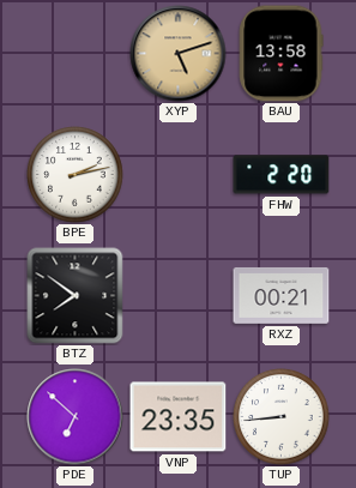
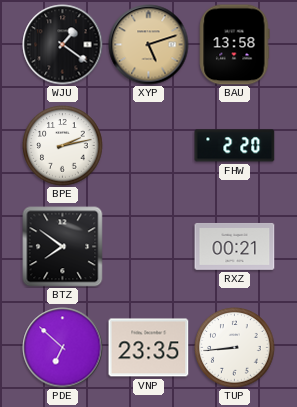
WJU: none -> 1:21
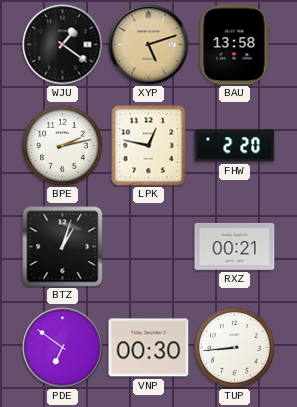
LPK: none -> 12:47
BTZ: 7:51 -> 1:03
PDE: 6:52 -> 6:51
VNP: 23:35 -> 00:30
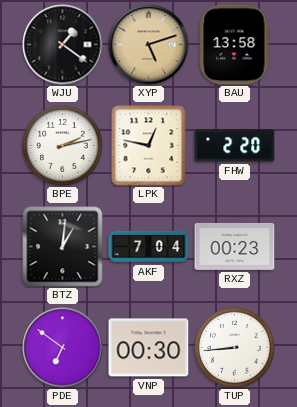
BTZ: 1:03 -> 1:01
AKF: none -> 7:04
RXZ: 00:21 -> 00:23
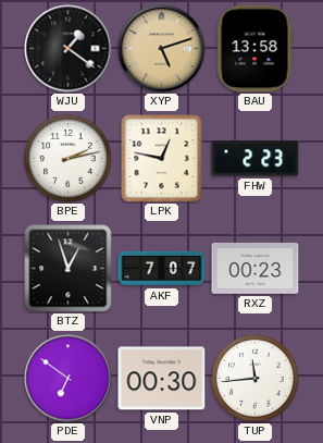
FHW: 2:20 -> 2:23
BTZ: 1:01 -> 12:57
AKF: 7:04 -> 7:07
TUP: 8:44 -> 11:44
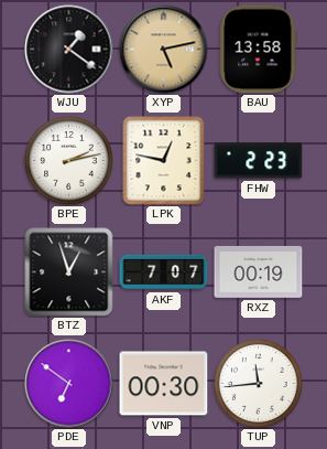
XYP: 5:12 -> 5:13
RXZ: 00:23 -> 00:19
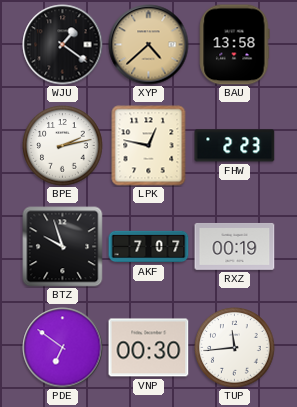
XYP: 5:13 -> 4:38
BTZ: 12:57 -> 9:57
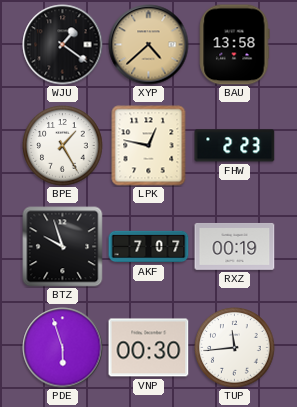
BPE: 2:13 -> 1:25
PDE: 6:51 -> 5:57
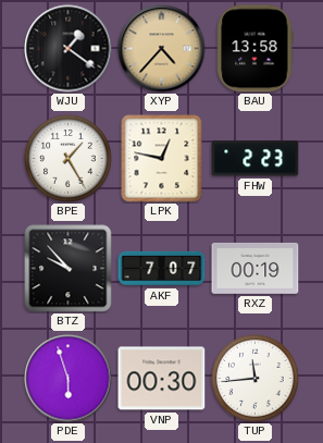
XYP: 4:38 -> 4:37
BTZ: 9:57 -> 9:53
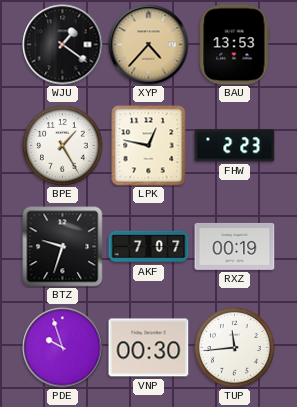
BAU: 13:58 -> 13:53
BTZ: 9:53 -> 9:33
PDE: 5:57 -> 9:57
